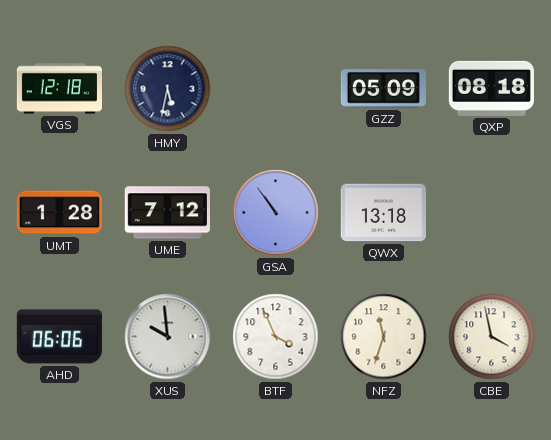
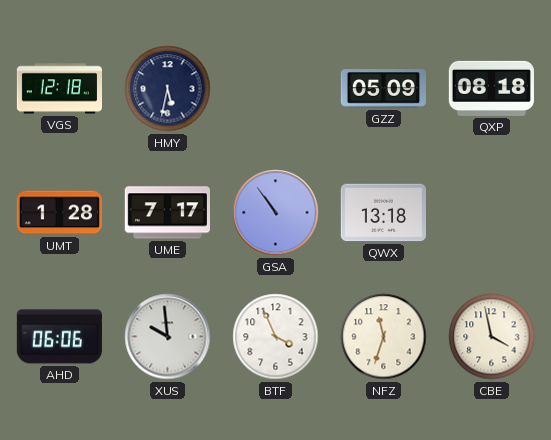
UME: 7:12 -> 7:17
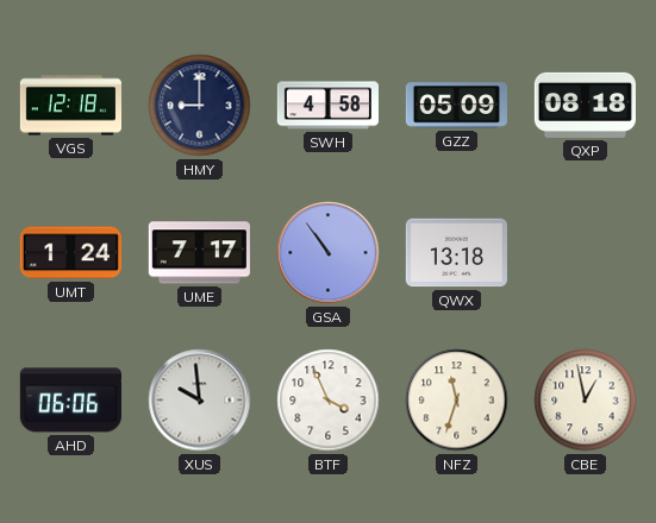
HMY: 5:32 -> 9:00
SWH: none -> 4:58
UMT: 1:28 -> 1:24
CBE: 3:58 -> 12:58
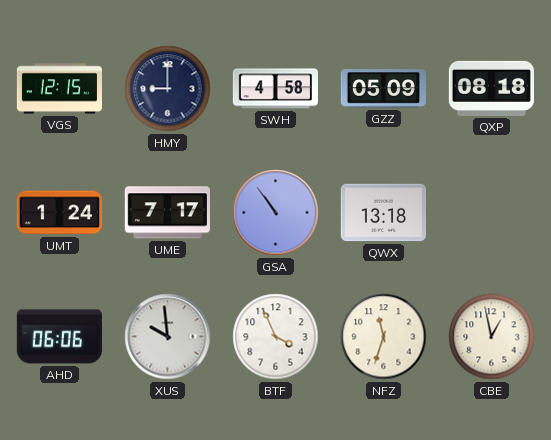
VGS: 12:18 -> 12:15
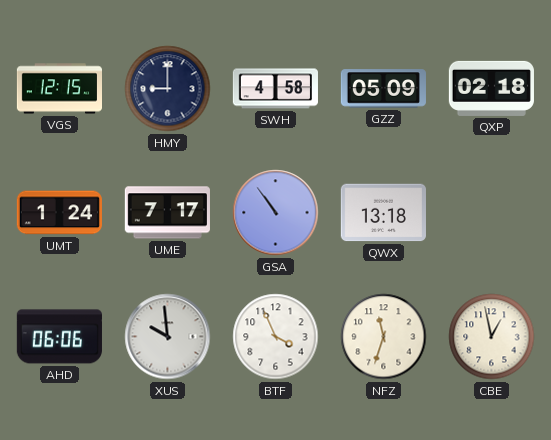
QXP: 08:18 -> 02:18
